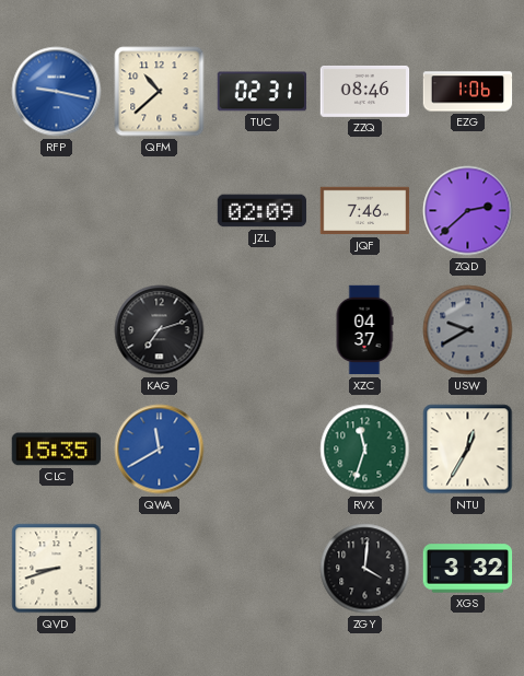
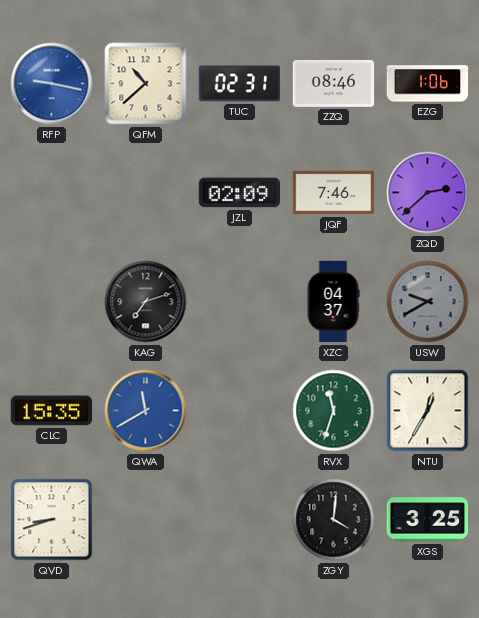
XGS: 3:32 -> 3:25
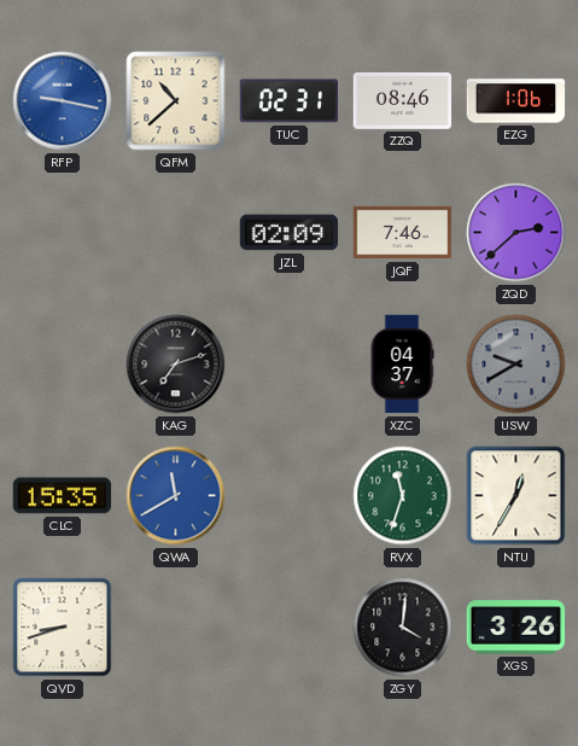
XGS: 3:25 -> 3:26
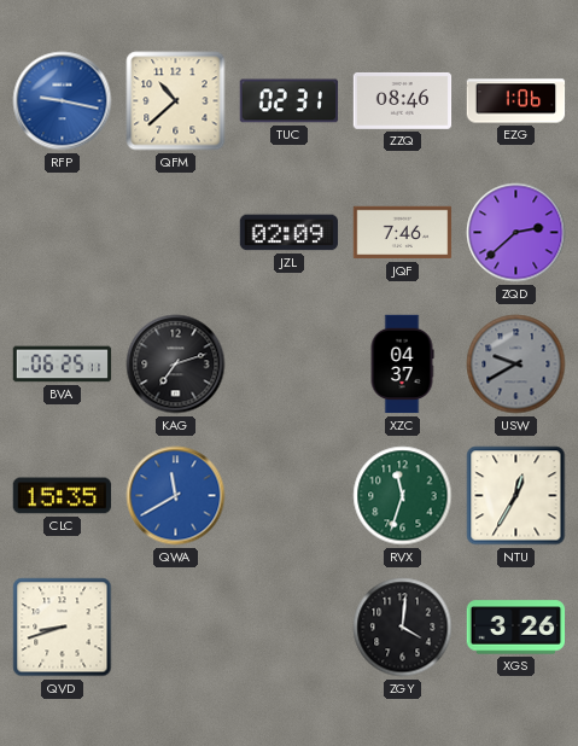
BVA: none -> 06:25
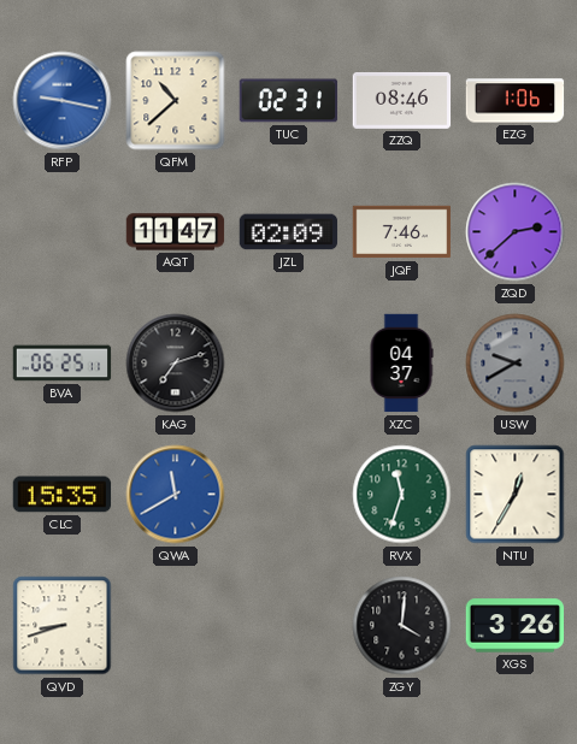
AQT: none -> 11:47
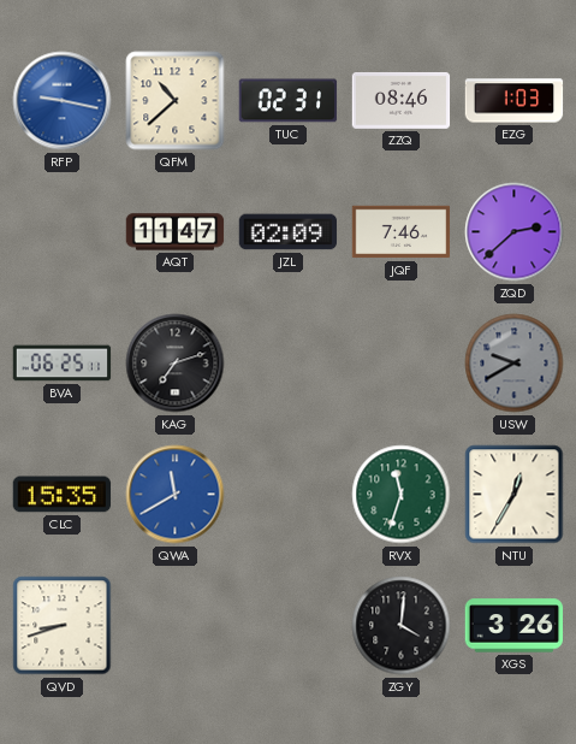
EZG: 1:06 -> 1:03
XZC: 04:37 -> none
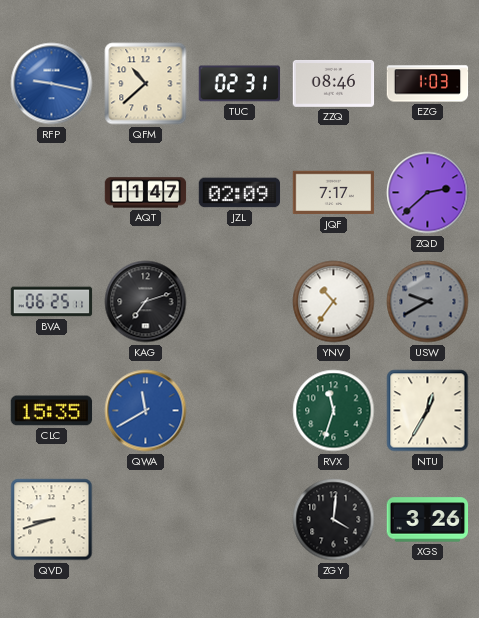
JQF: 7:46 -> 7:17
YNV: none -> 10:36
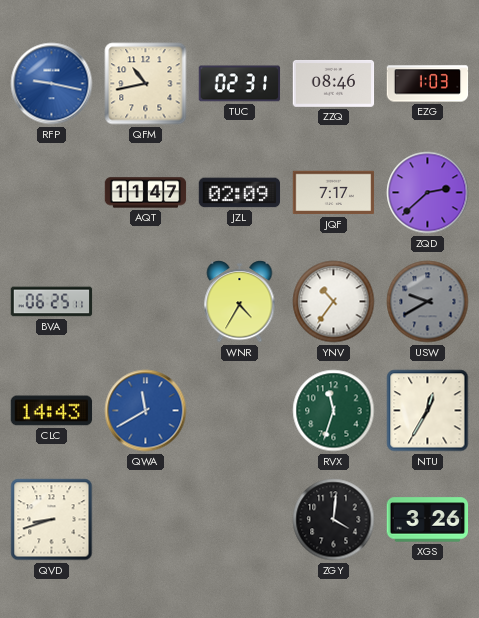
QFM: 10:38 -> 10:43
KAG: 7:12 -> none
WNR: none -> 4:35
CLC: 15:35 -> 14:43
